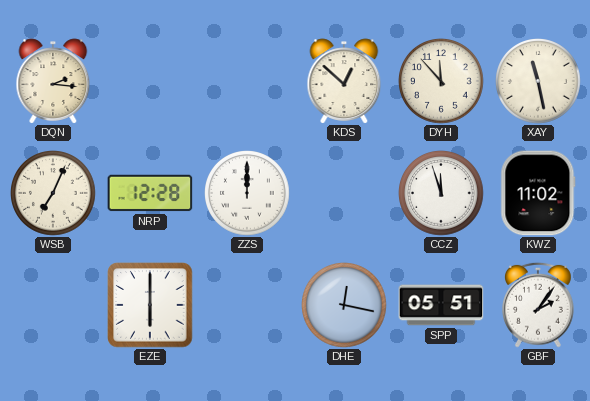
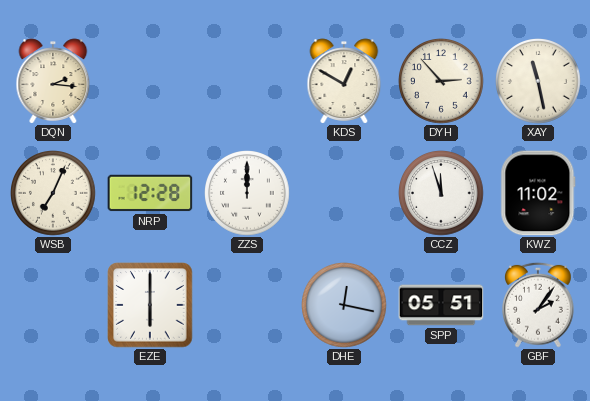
KDS: 12:52 -> 12:50
DYH: 11:53 -> 2:53
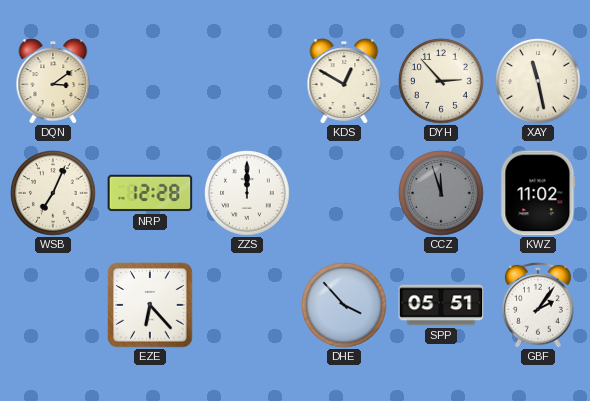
DQN: 2:16 -> 3:09
CCZ dial: white -> grey
EZE: 6:00 -> 6:23
DHE: 12:17 -> 3:53
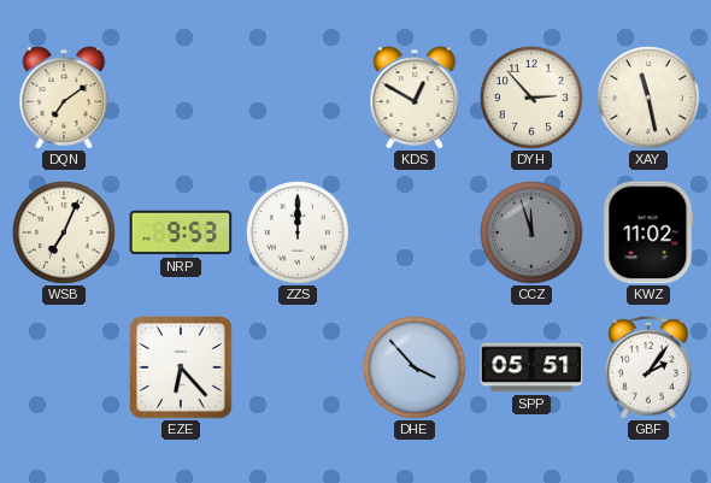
DQN: 3:09 -> 7:09
NRP: 12:28 -> 9:53
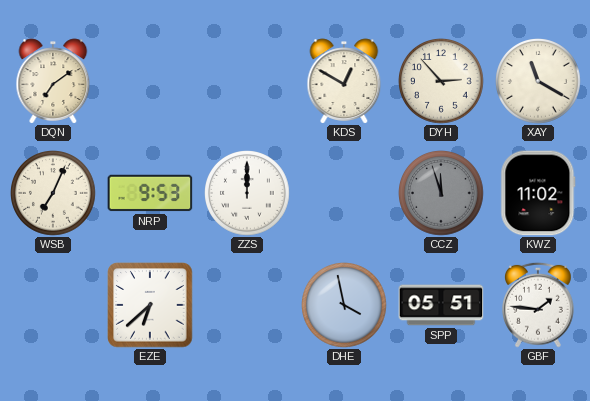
XAY: 11:28 -> 11:20
EZE: 6:23 -> 6:38
DHE: 3:53 -> 3:58
GBF: 2:06 -> 1:46
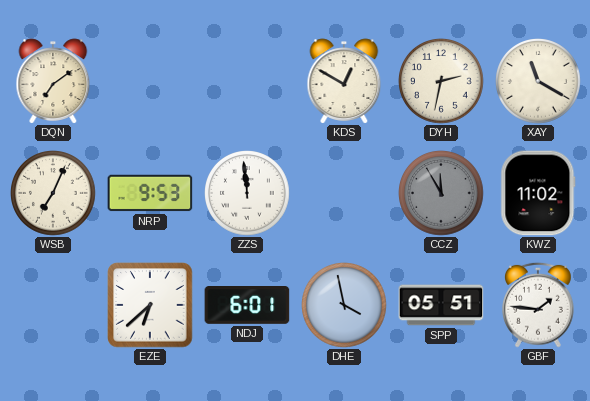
DYH: 2:53 -> 2:32
ZZS: 12:00 -> 11:59
CCZ: 11:57 -> 11:55
NDJ: none -> 6:01
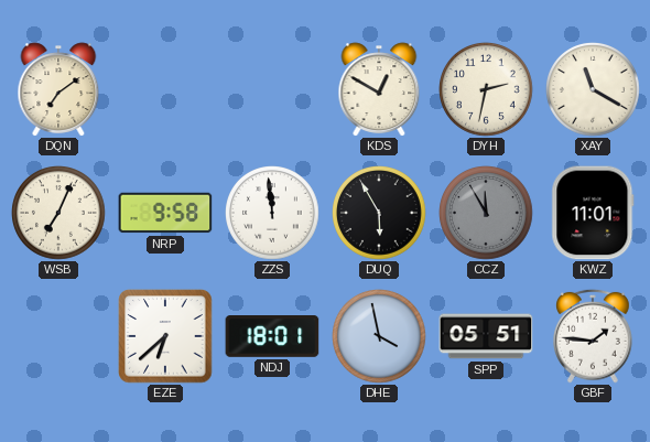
NRP: 9:53 -> 9:58
DUQ: none -> 5:55
KWZ: 11:02 -> 11:01
NDJ: 6:01 -> 18:01
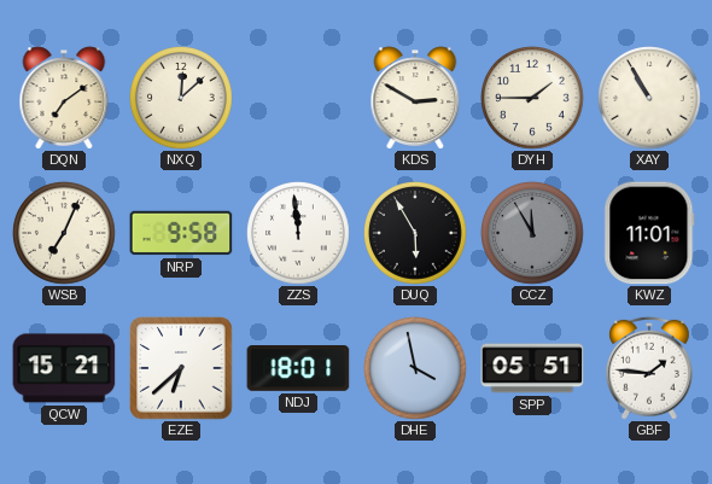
NXQ: none -> 12:08
KDS: 12:50 -> 2:50
DYH: 2:32 -> 1:45
XAY: 11:20 -> 10:55
QCW: none -> 15:21
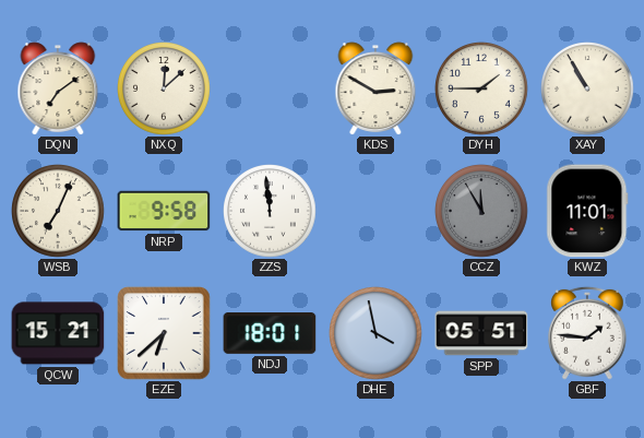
DUQ: 5:55 -> none
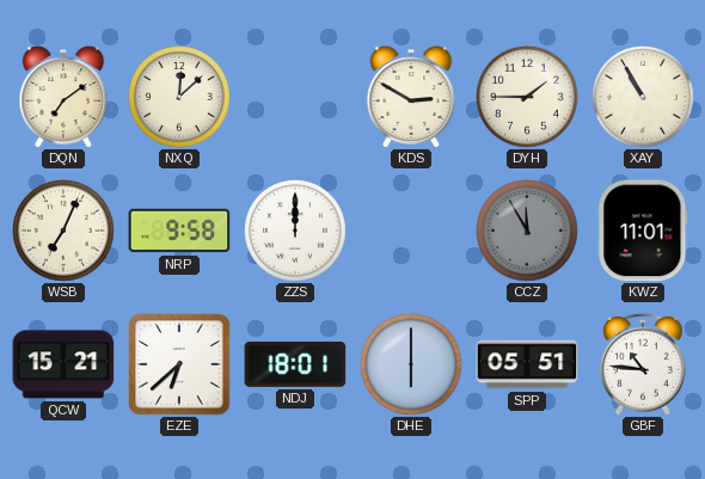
ZZS: 11:59 -> 12:00
DHE: 3:58 -> 6:00
GBF: 1:46 -> 10:46
